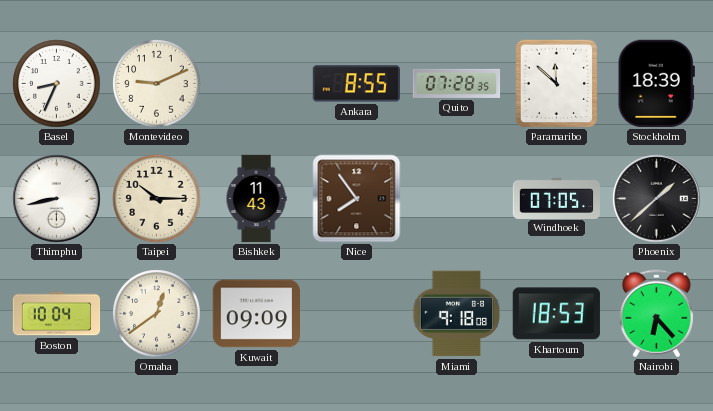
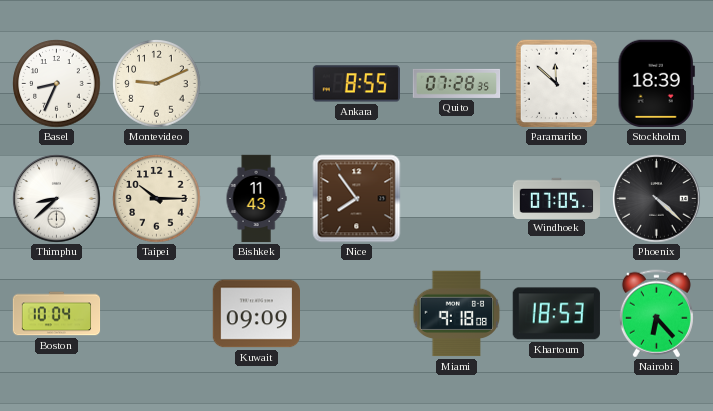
Thimphu: 8:43 -> 8:38
Phoenix: 1:38 -> 4:22
Omaha: 12:39 -> none
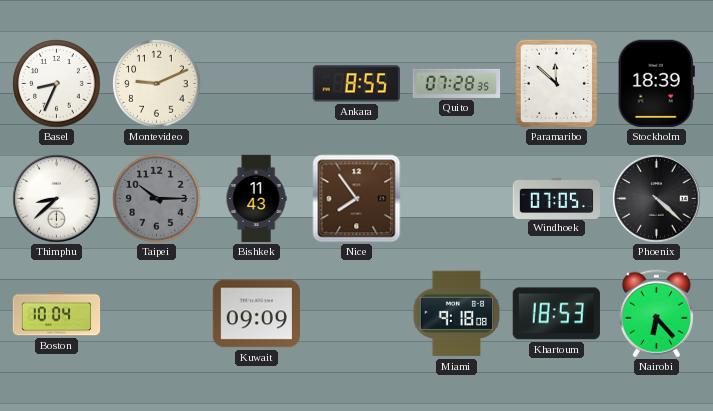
Taipei dial: cream -> grey
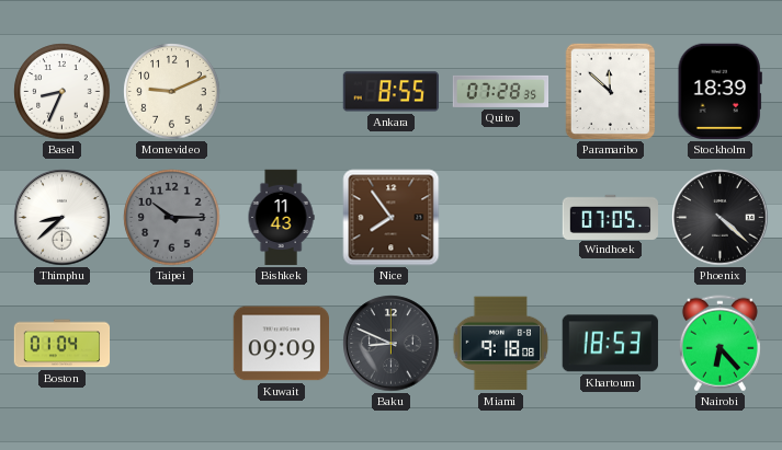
Boston: 10:04 -> 01:04
Baku: none -> 8:49
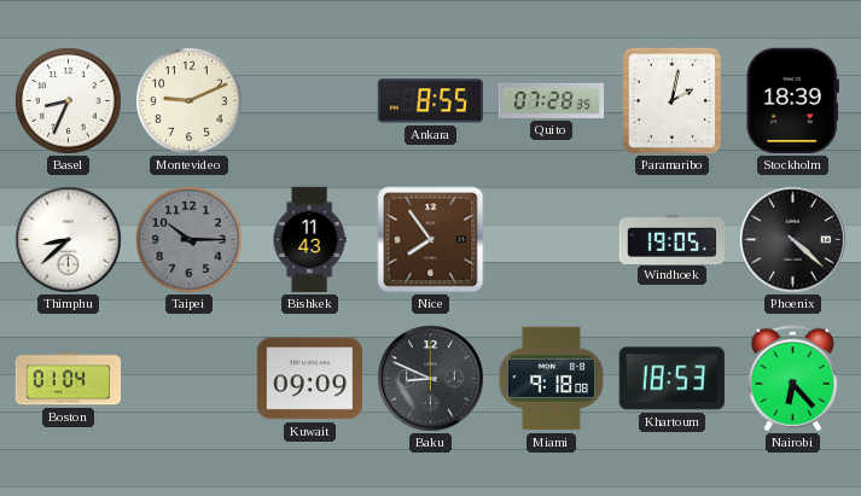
Paramaribo: 11:52 -> 2:02
Windhoek: 07:05 -> 19:05
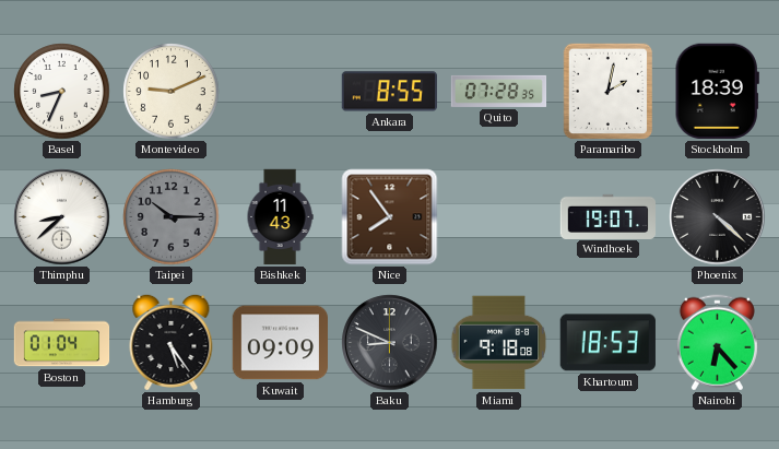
Windhoek: 19:05 -> 19:07
Hamburg: none -> 5:24
